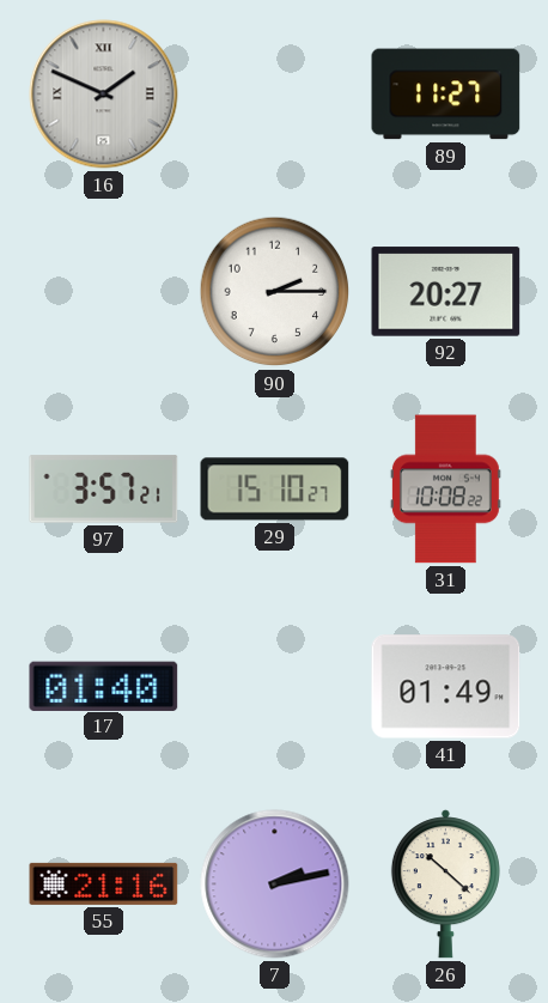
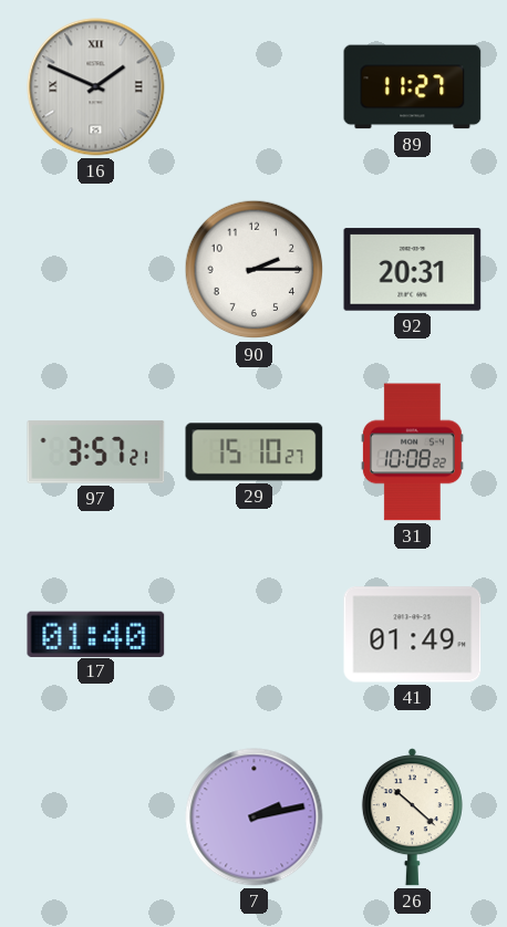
92: 20:27 -> 20:31
55: 21:16 -> none
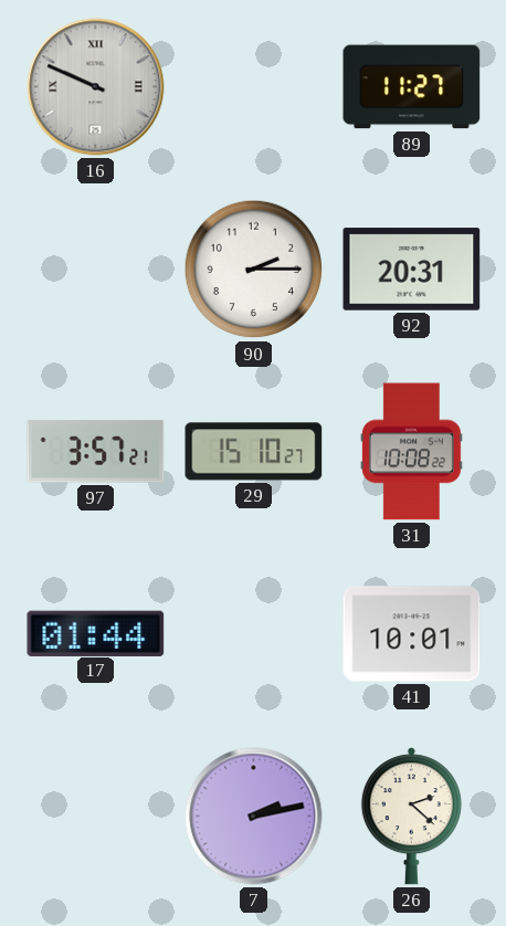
16: 1:49 -> 9:49
17: 01:40 -> 01:44
41: 01:49 -> 10:01
26: 10:22 -> 2:22
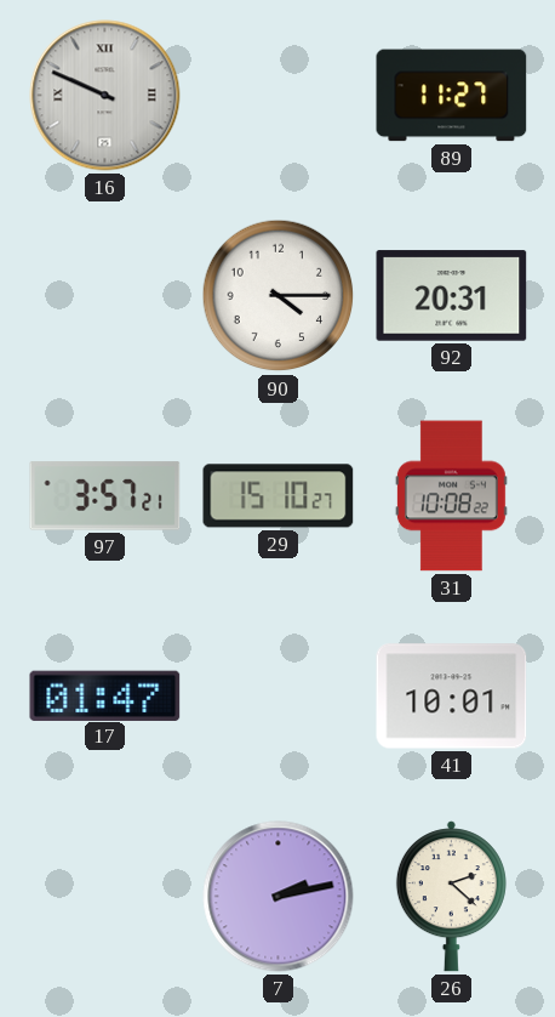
90: 2:15 -> 4:15
17: 01:44 -> 01:47
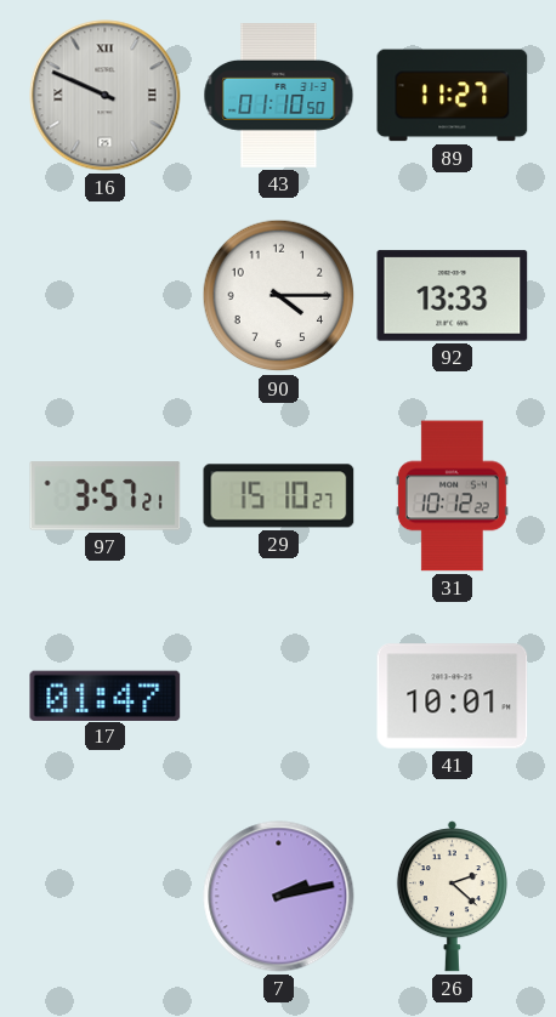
43: none -> 01:10
92: 20:31 -> 13:33
31: 10:08 -> 10:12
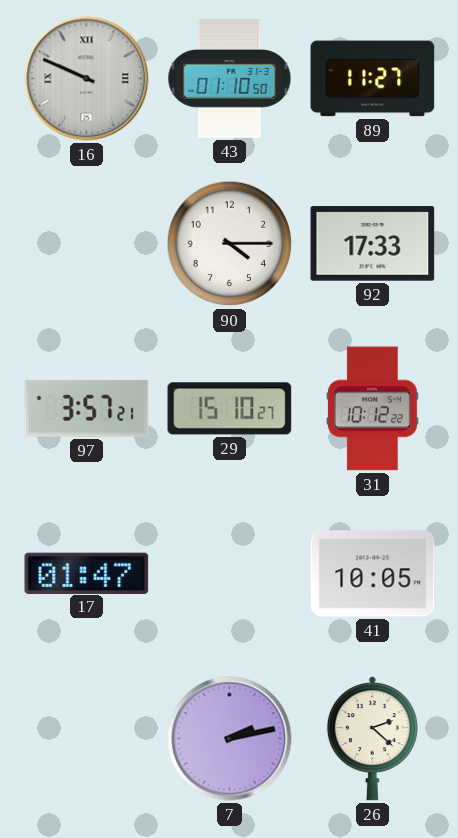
92: 13:33 -> 17:33
41: 10:01 -> 10:05
